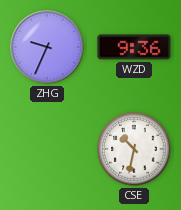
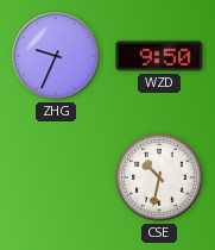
WZD: 9:36 -> 9:50
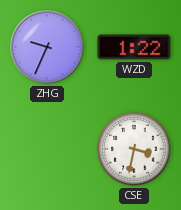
WZD: 9:50 -> 1:22
CSE: 10:32 -> 3:32
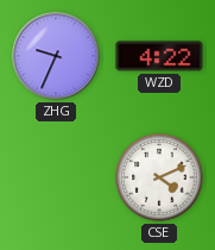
WZD: 1:22 -> 4:22
CSE: 3:32 -> 4:11
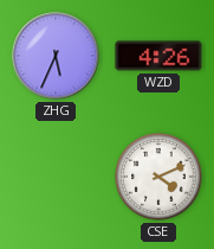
ZHG: 9:34 -> 5:34
WZD: 4:22 -> 4:26
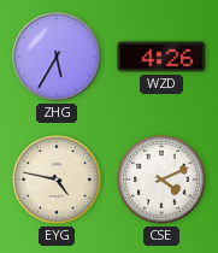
ZHG: 5:34 -> 5:35
EYG: none -> 4:47
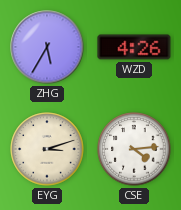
EYG: 4:47 -> 3:12
CSE: 4:11 -> 4:14
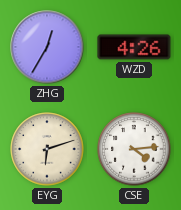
ZHG: 5:35 -> 12:35
EYG: 3:12 -> 6:12
